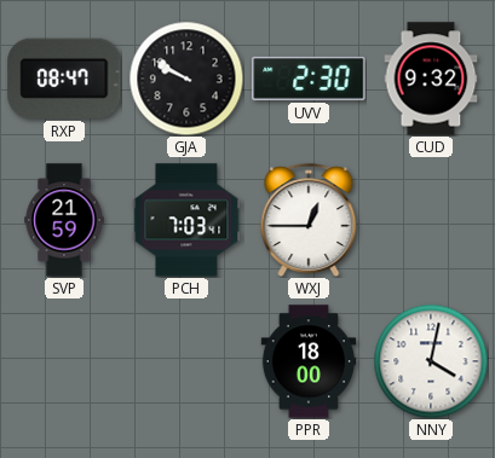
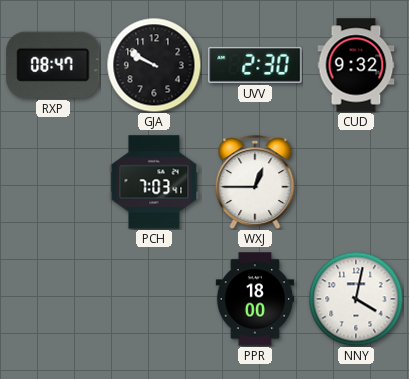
SVP: 21:59 -> none
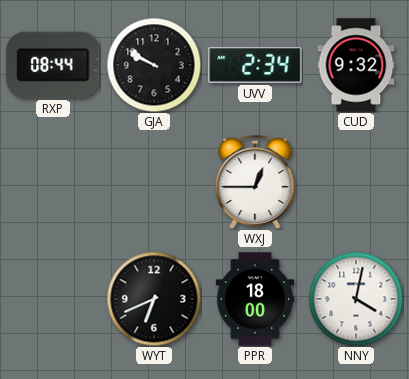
RXP: 08:47 -> 08:44
UVV: 2:30 -> 2:34
PCH: 7:03 -> none
WYT: none -> 6:41
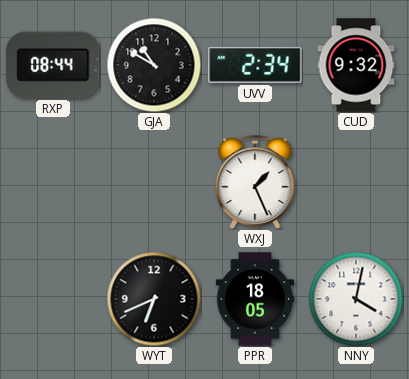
GJA: 9:50 -> 10:50
WXJ: 12:45 -> 1:26
PPR: 18:00 -> 18:05
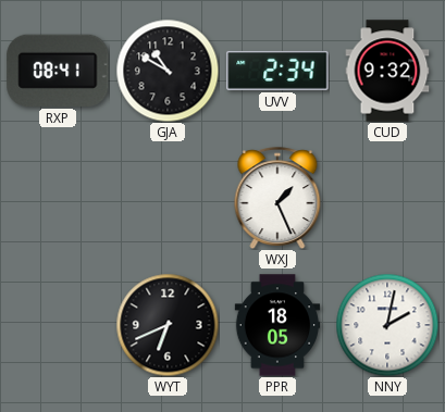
RXP: 08:44 -> 08:41
NNY: 4:02 -> 2:02
